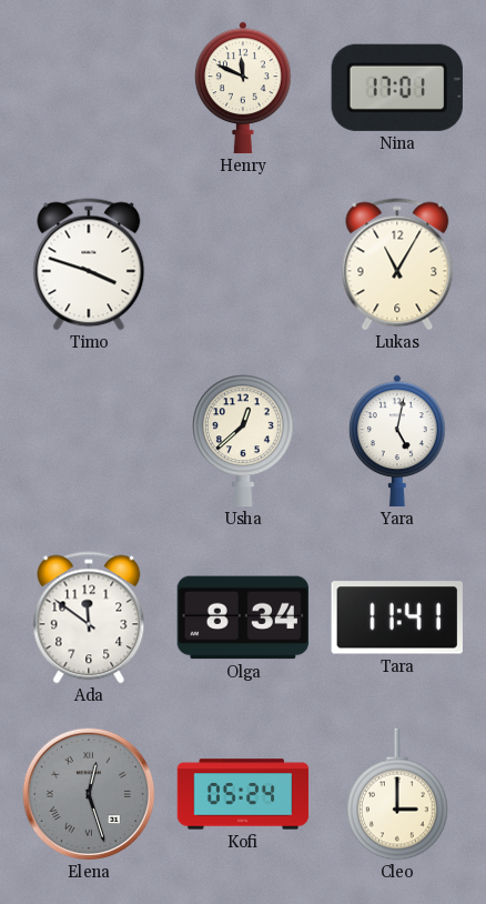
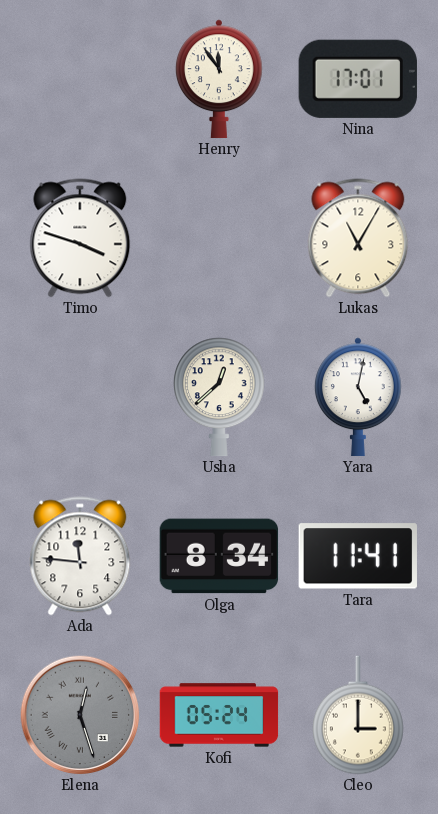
Henry: 11:49 -> 11:54
Ada: 11:51 -> 11:46
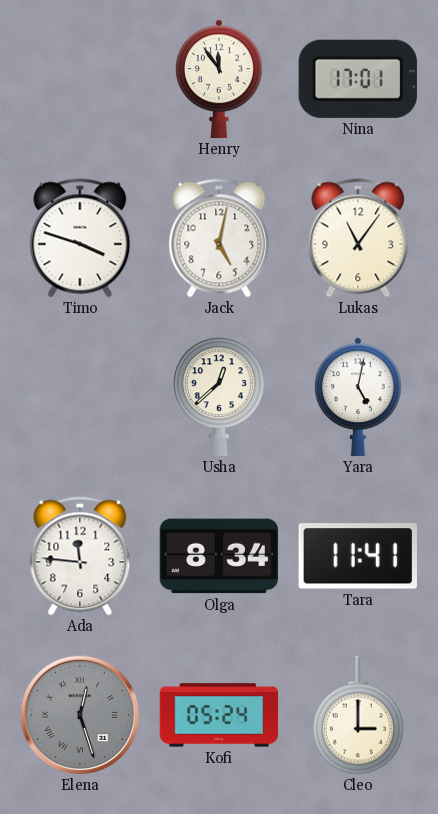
Jack: none -> 5:02
Lukas: 11:05 -> 11:06
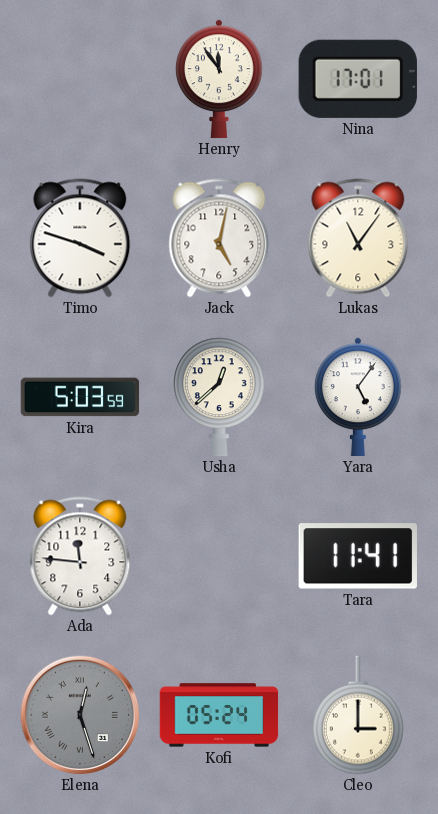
Kira: none -> 5:03
Yara: 5:02 -> 5:06
Olga: 8:34 -> none
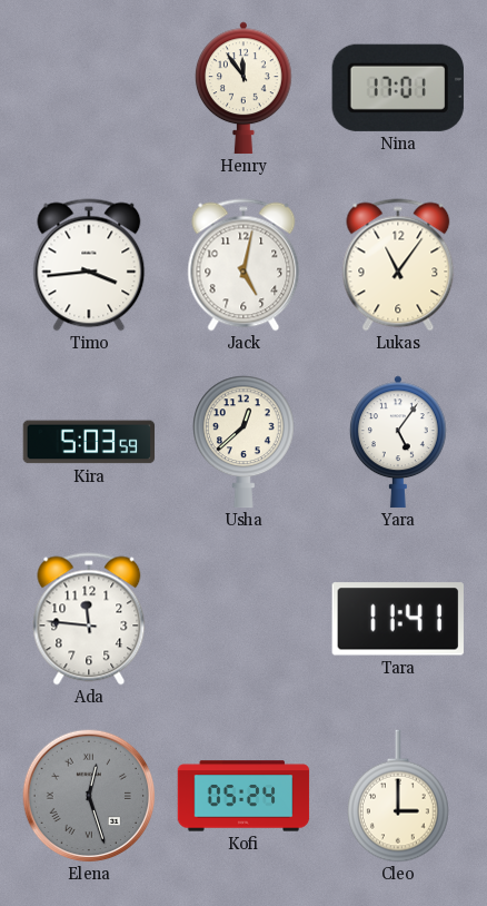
Timo: 3:48 -> 3:44
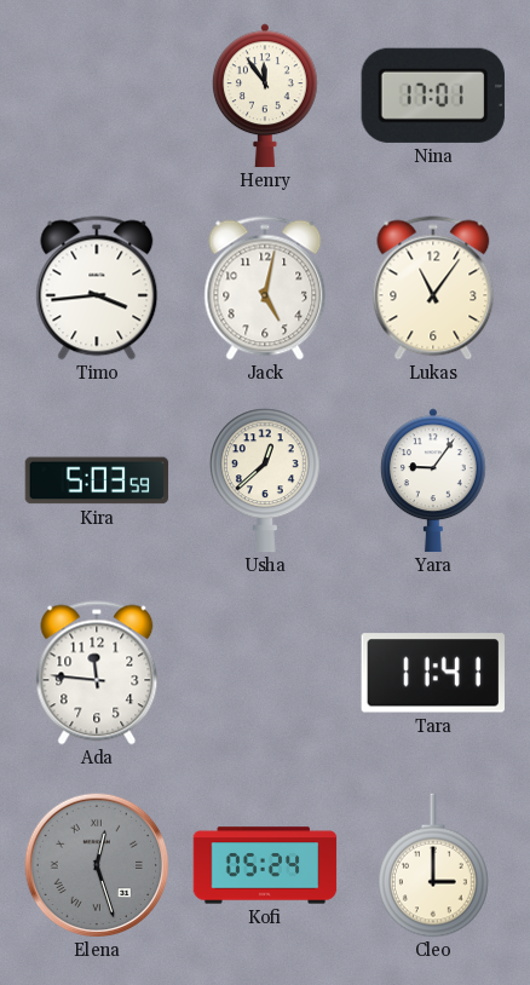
Yara: 5:06 -> 9:06
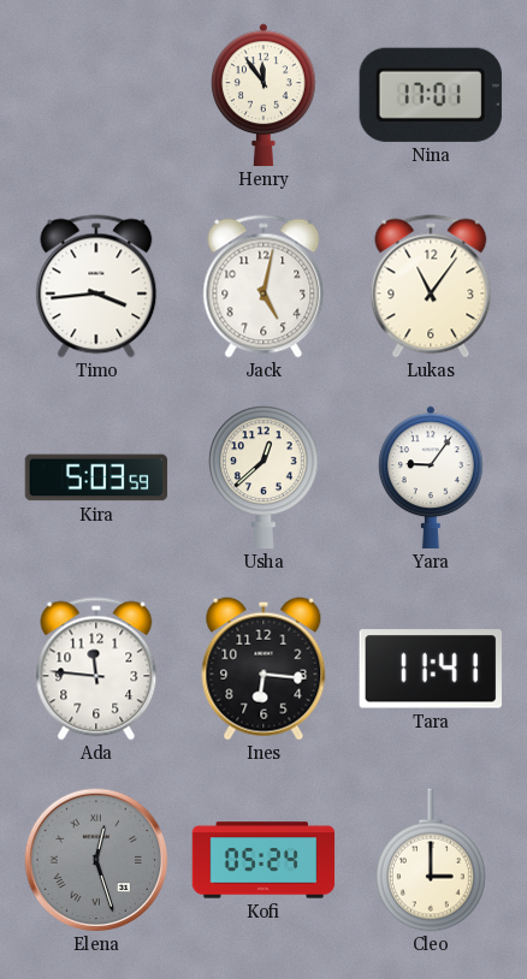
Ines: none -> 6:16
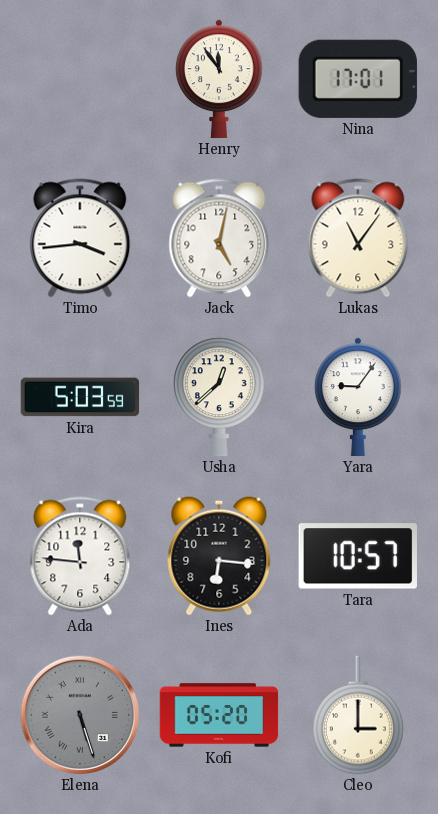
Tara: 11:41 -> 10:57
Elena: 12:27 -> 5:27
Kofi: 05:24 -> 05:20
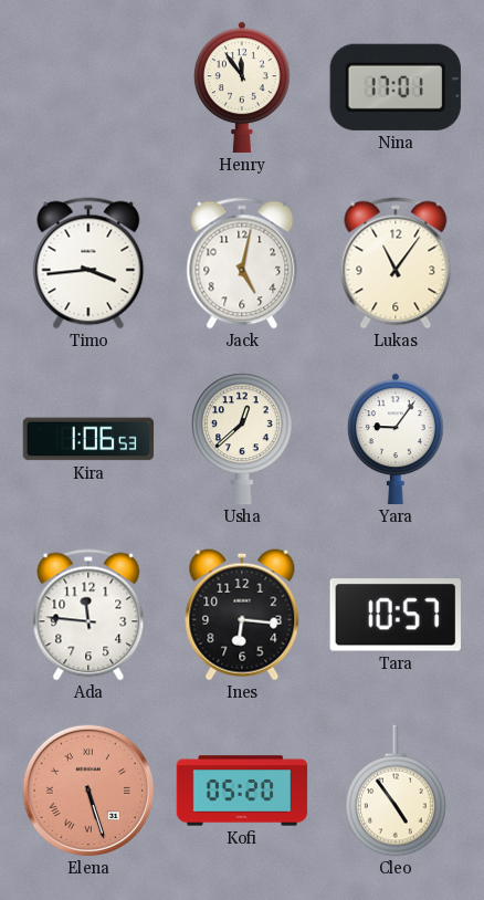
Kira: 5:03 -> 1:06
Elena dial: grey -> salmon
Cleo: 3:00 -> 4:54
